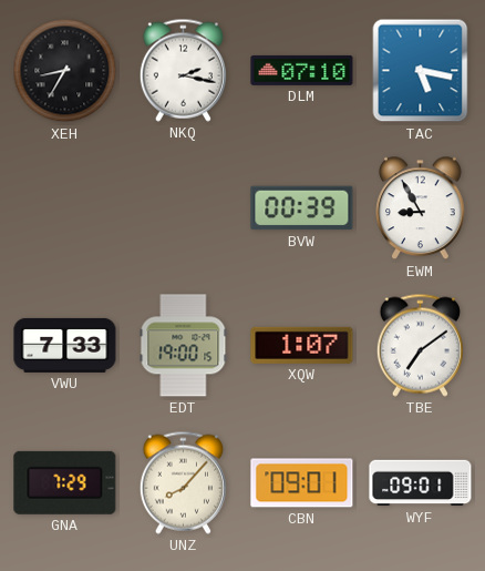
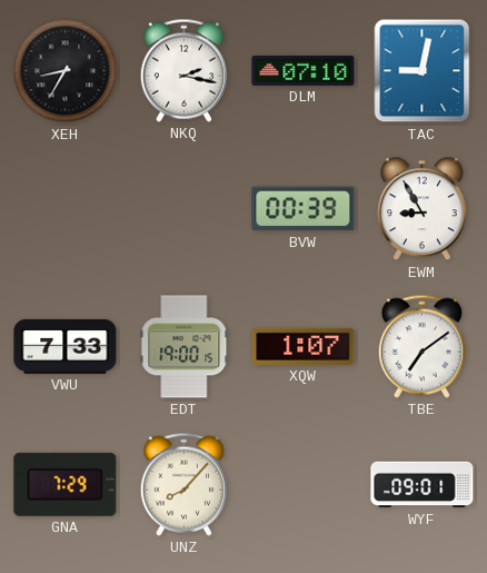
TAC: 5:17 -> 9:02
CBN: 09:01 -> none
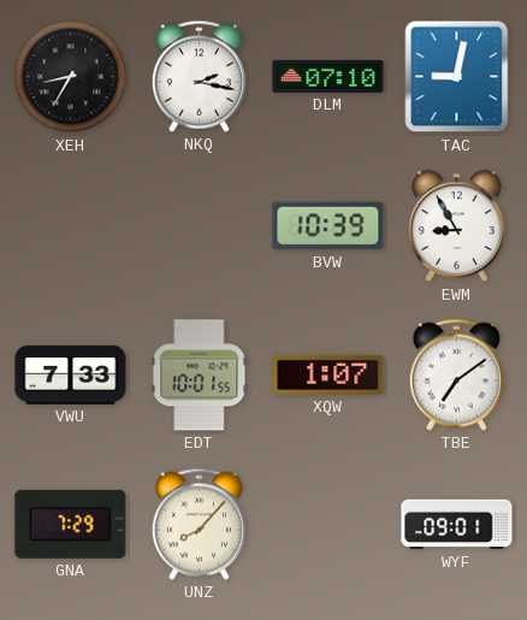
BVW: 00:39 -> 10:39
EDT: 19:00 -> 10:01
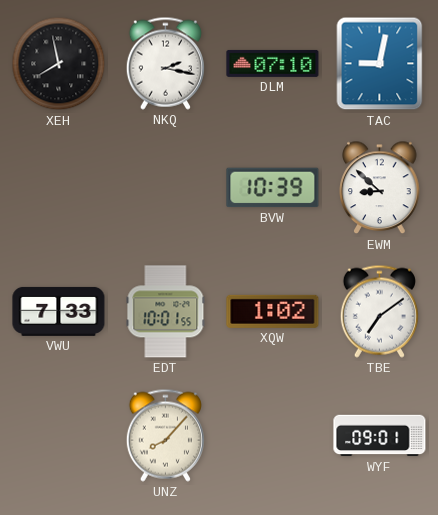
XEH: 8:35 -> 7:58
EWM: 8:55 -> 8:52
XQW: 1:07 -> 1:02
GNA: 7:29 -> none
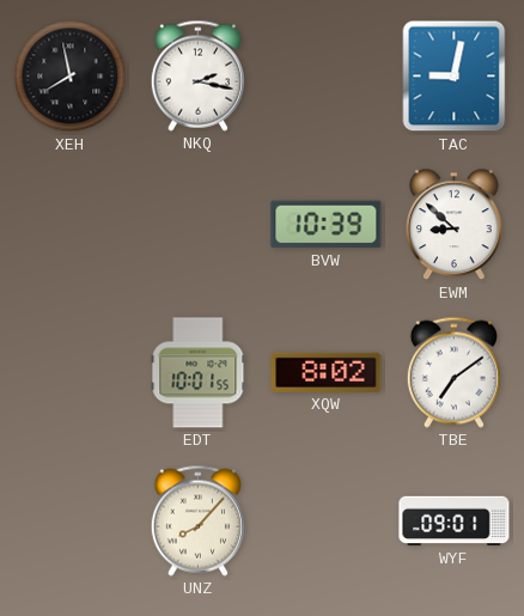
DLM: 07:10 -> none
VWU: 7:33 -> none
XQW: 1:02 -> 8:02
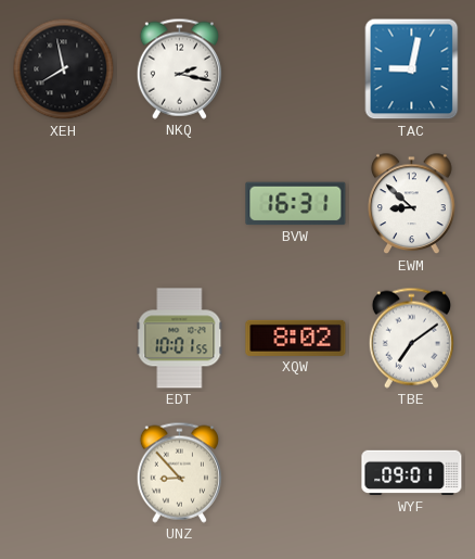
BVW: 10:39 -> 16:31
UNZ: 8:07 -> 8:53
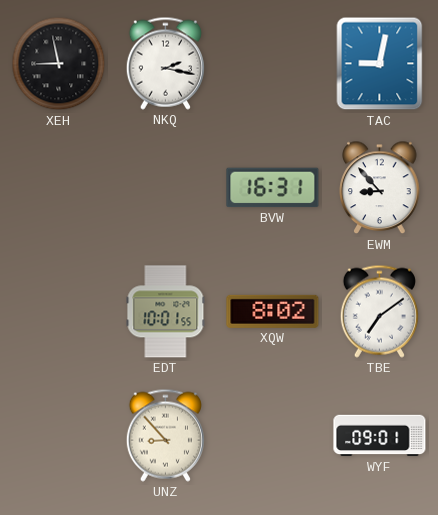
XEH: 7:58 -> 8:58
EWM: 8:52 -> 8:53
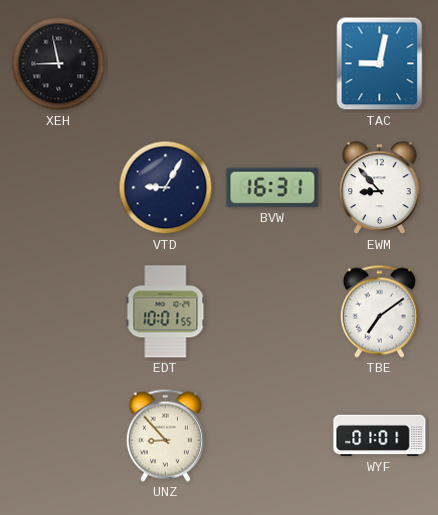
NKQ: 2:17 -> none
VTD: none -> 9:05
XQW: 8:02 -> none
WYF: 09:01 -> 01:01
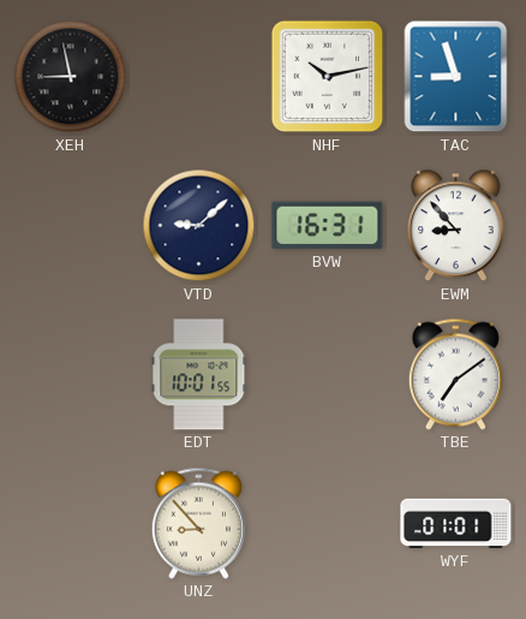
NHF: none -> 10:13
TAC: 9:02 -> 8:57
VTD: 9:05 -> 9:08
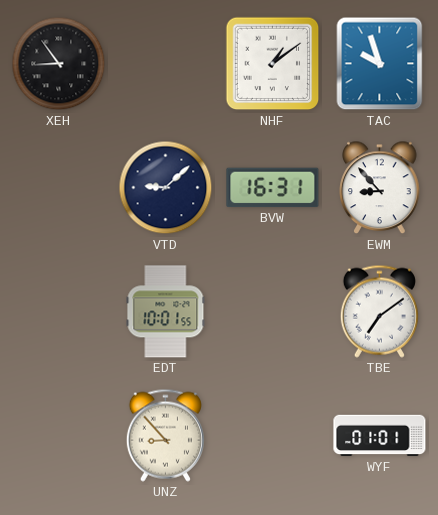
XEH: 8:58 -> 8:54
NHF: 10:13 -> 1:09
TAC: 8:57 -> 9:57
